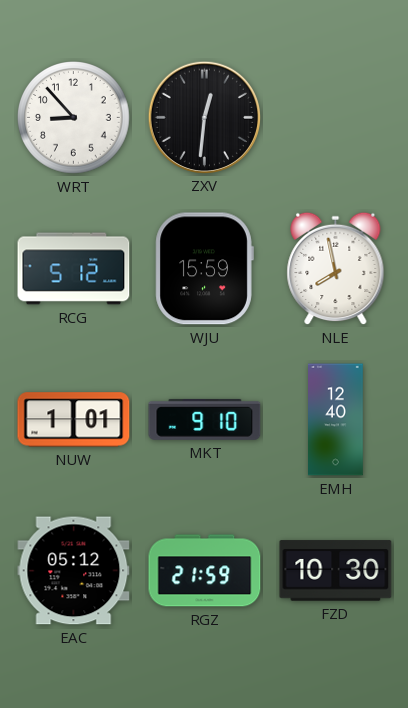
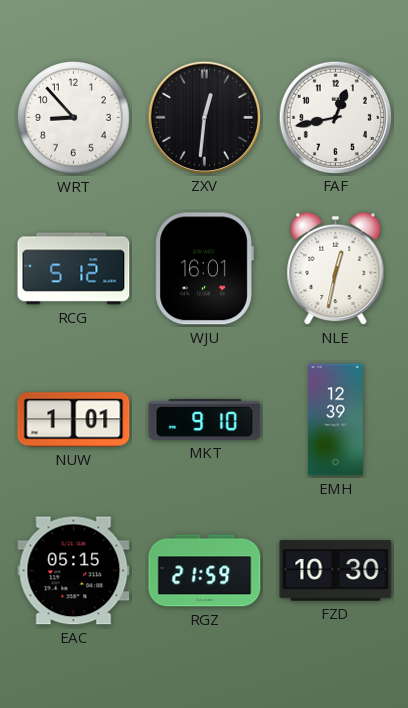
FAF: none -> 12:43
WJU: 15:59 -> 16:01
NLE: 7:58 -> 12:32
EMH: 12:40 -> 12:39
EAC: 05:12 -> 05:15
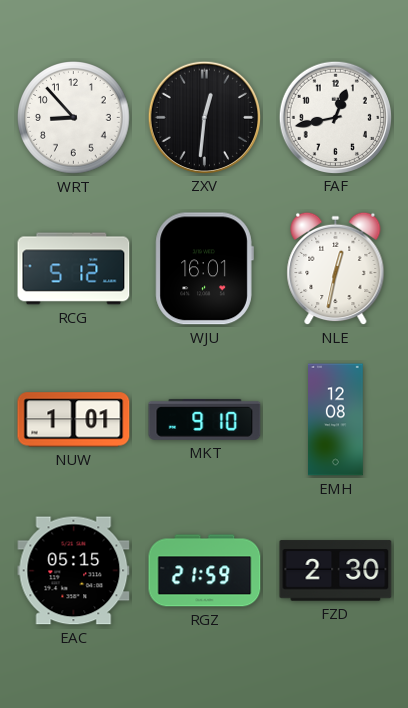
EMH: 12:39 -> 12:08
FZD: 10:30 -> 2:30
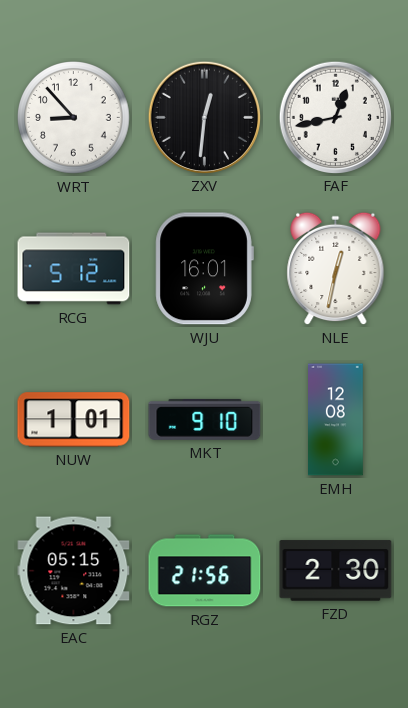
RGZ: 21:59 -> 21:56
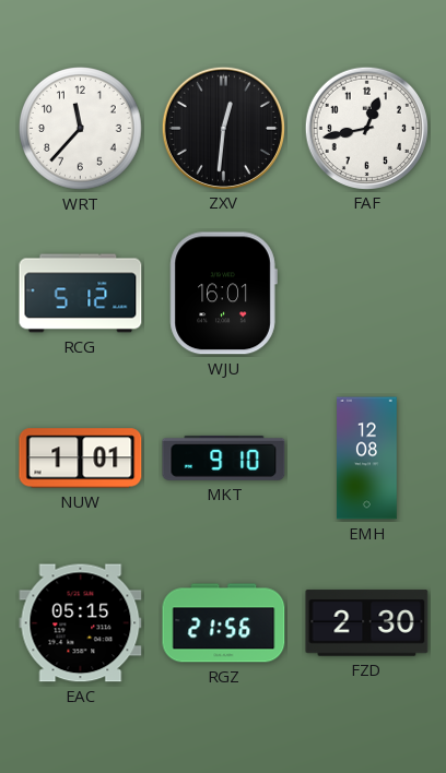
WRT: 8:53 -> 11:37
NLE: 12:32 -> none
